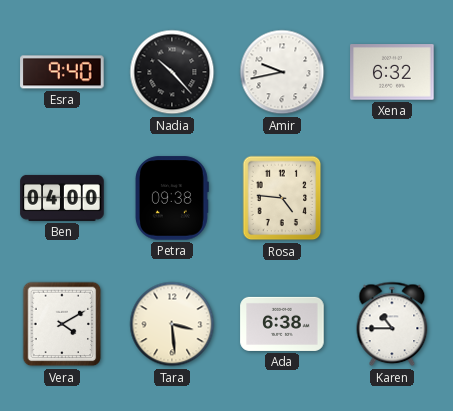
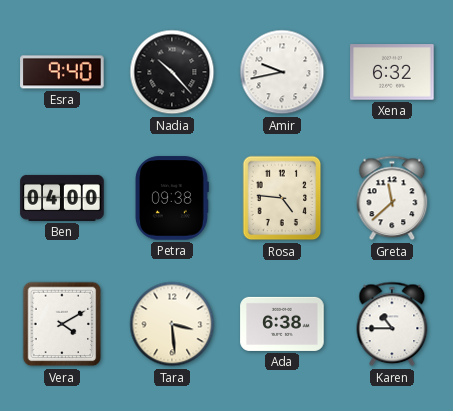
Greta: none -> 11:38
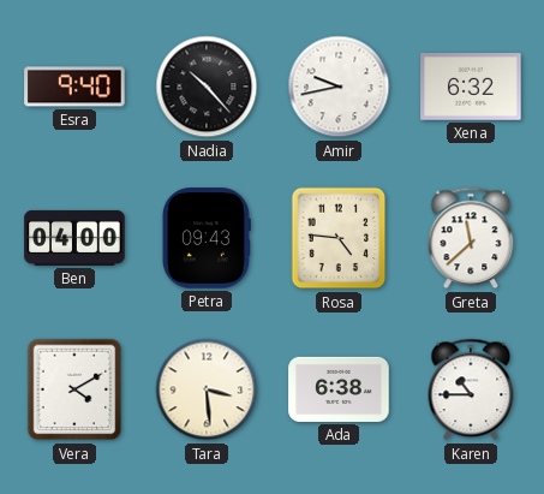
Petra: 09:38 -> 09:43
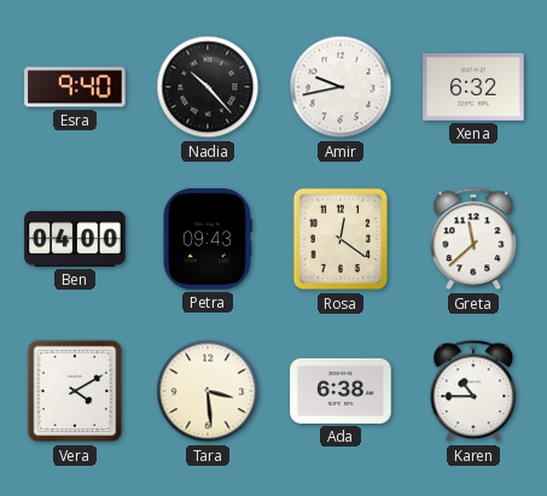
Rosa: 4:46 -> 12:21
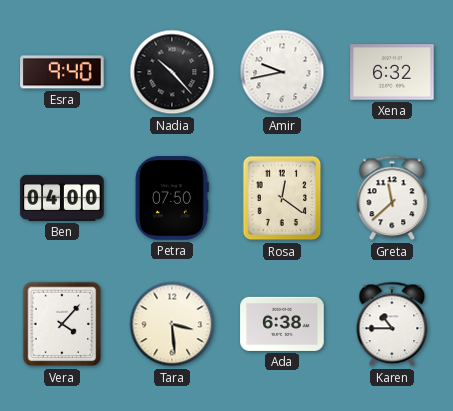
Petra: 09:43 -> 07:50
Vera: 4:10 -> 4:07
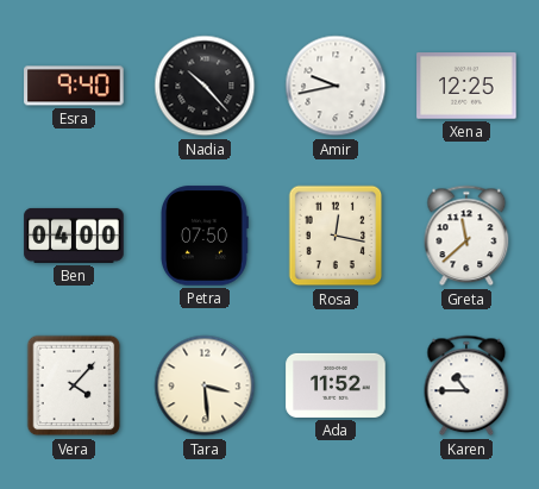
Xena: 6:32 -> 12:25
Rosa: 12:21 -> 12:17
Ada: 6:38 -> 11:52
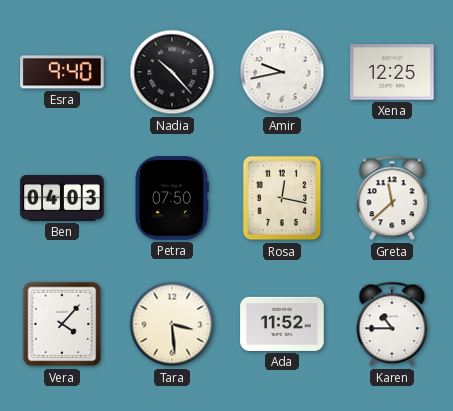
Ben: 04:00 -> 04:03
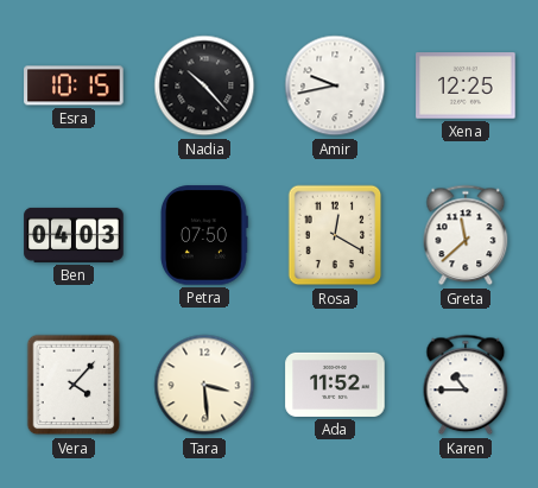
Esra: 9:40 -> 10:15
Rosa: 12:17 -> 12:20
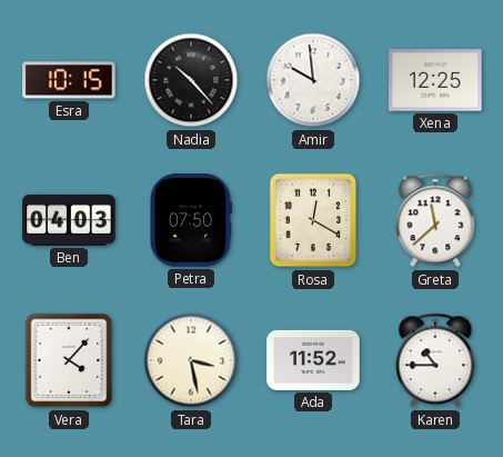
Amir: 9:43 -> 9:59
Tara: 3:29 -> 3:28
